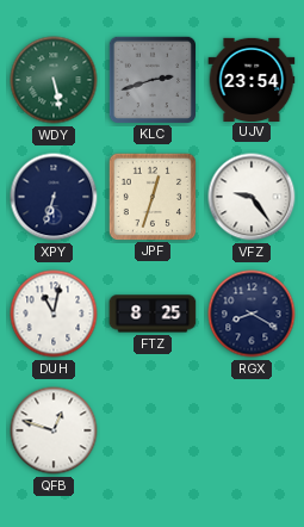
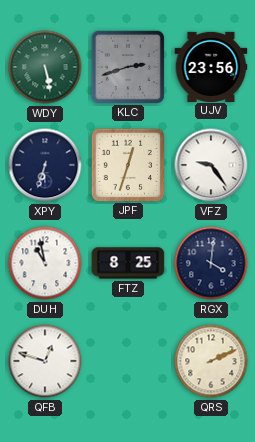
UJV: 23:54 -> 23:56
DUH: 11:02 -> 10:58
RGX: 8:20 -> 4:01
QRS: none -> 2:11
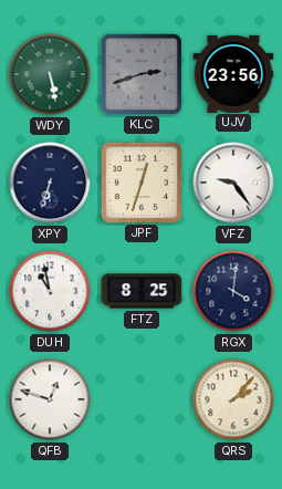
QRS: 2:11 -> 2:07
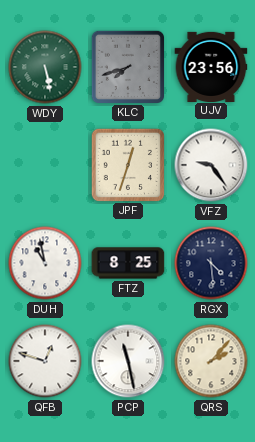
KLC: 2:42 -> 7:42
XPY: 6:33 -> none
RGX: 4:01 -> 4:29
PCP: none -> 11:28
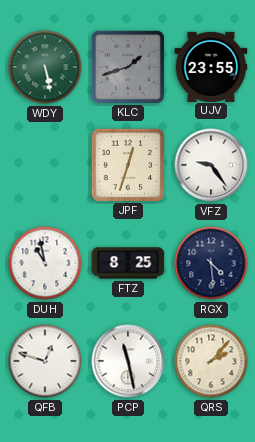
KLC: 7:42 -> 1:42
UJV: 23:56 -> 23:55
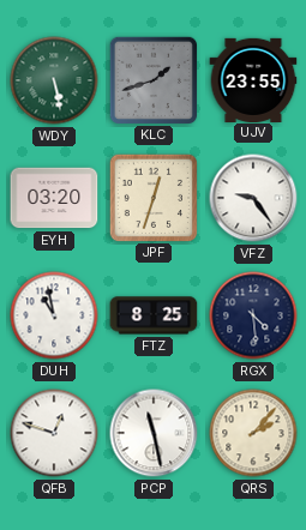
EYH: none -> 03:20
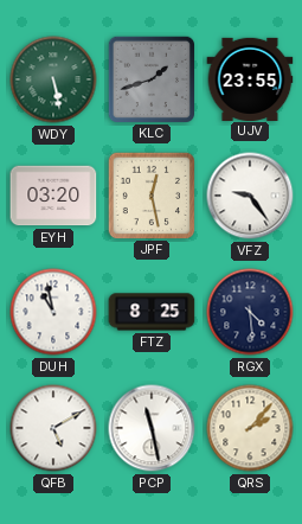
JPF: 12:33 -> 12:28
QFB: 12:48 -> 5:10
